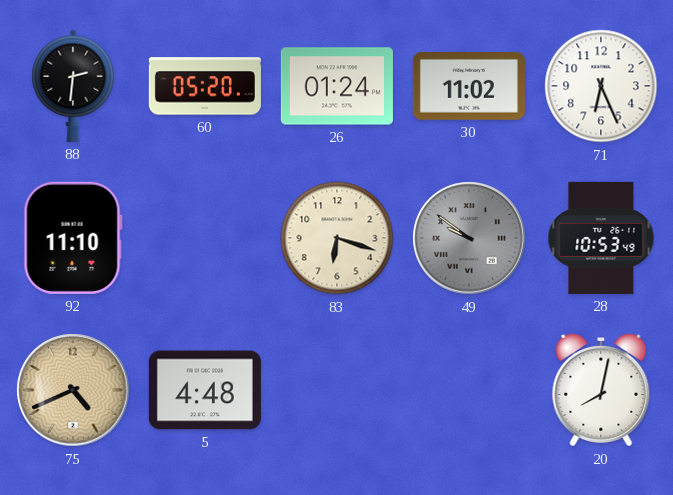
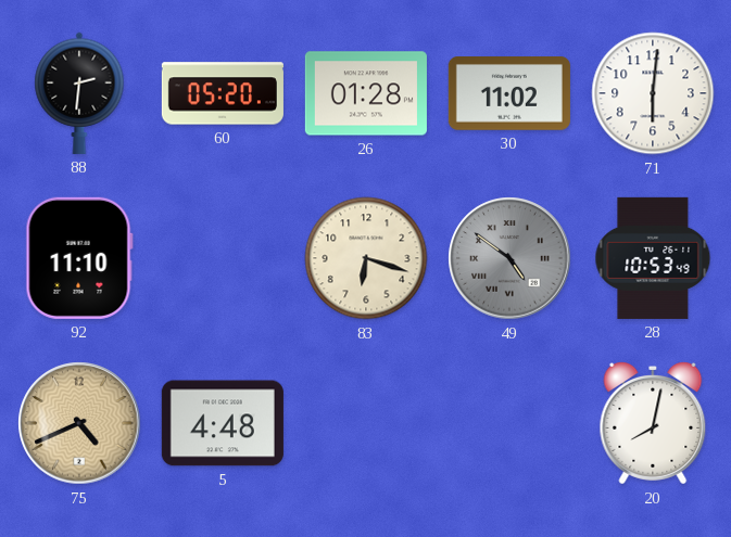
26: 01:24 -> 01:28
71: 6:26 -> 6:01
49: 9:51 -> 4:51
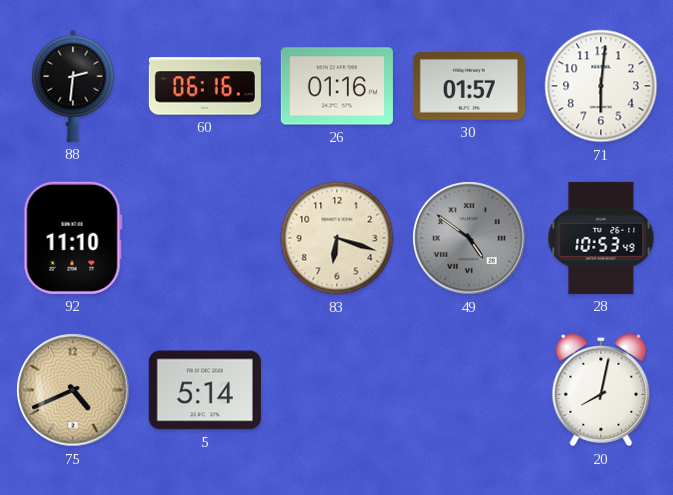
60: 05:20 -> 06:16
26: 01:28 -> 01:16
30: 11:02 -> 01:57
5: 4:48 -> 5:14
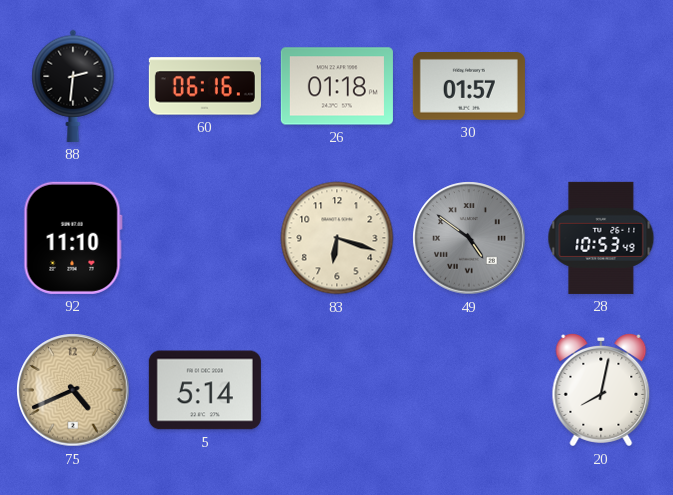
26: 01:16 -> 01:18
71: 6:01 -> none
